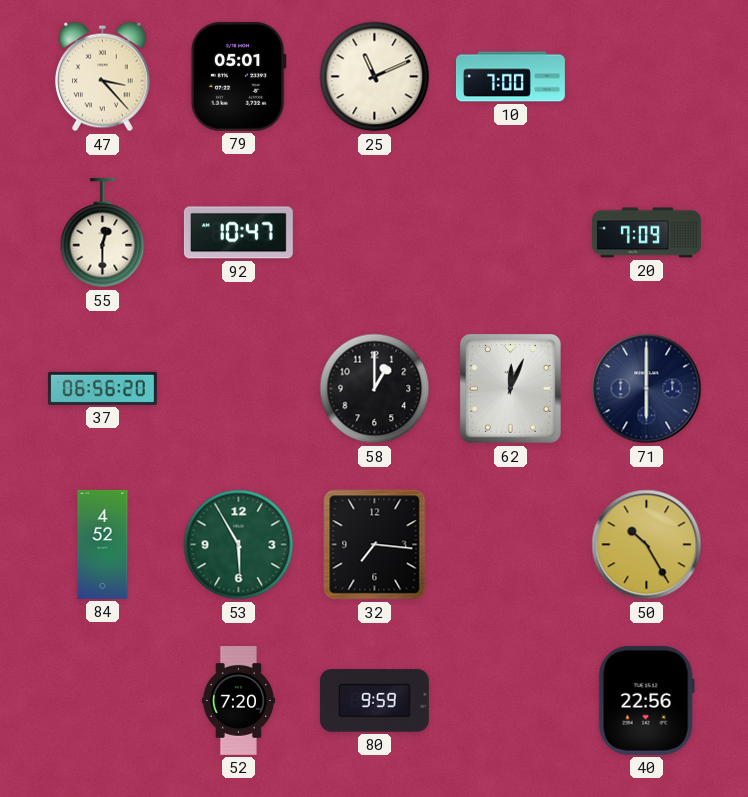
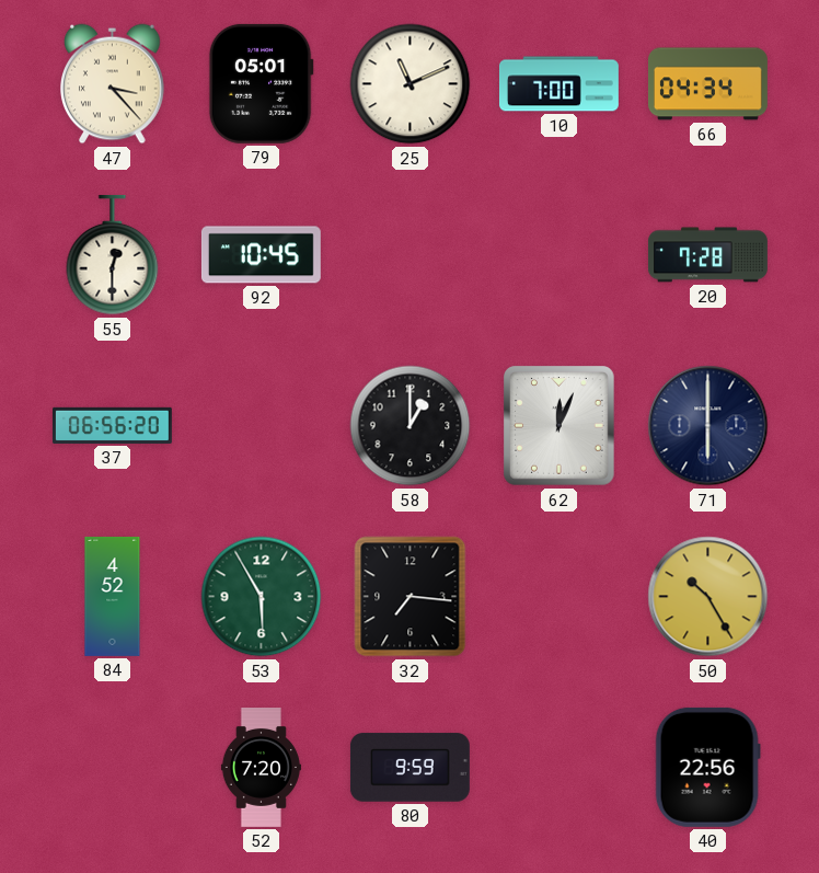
66: none -> 04:34
92: 10:47 -> 10:45
20: 7:09 -> 7:28
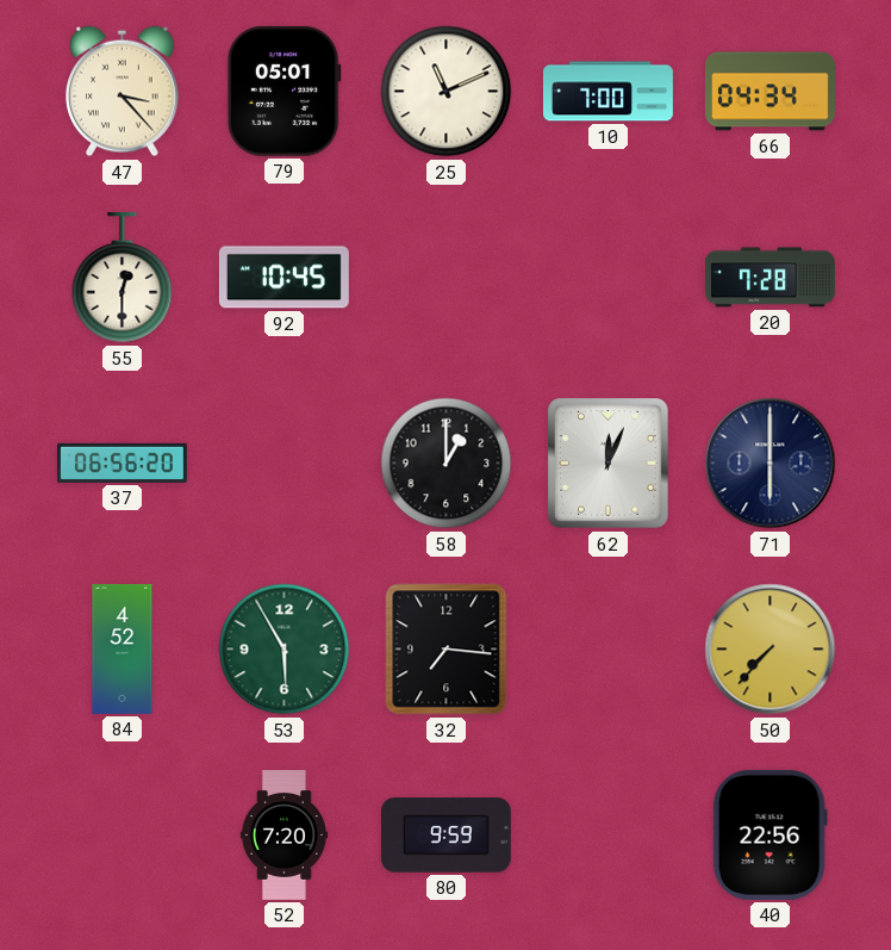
50: 10:25 -> 7:37
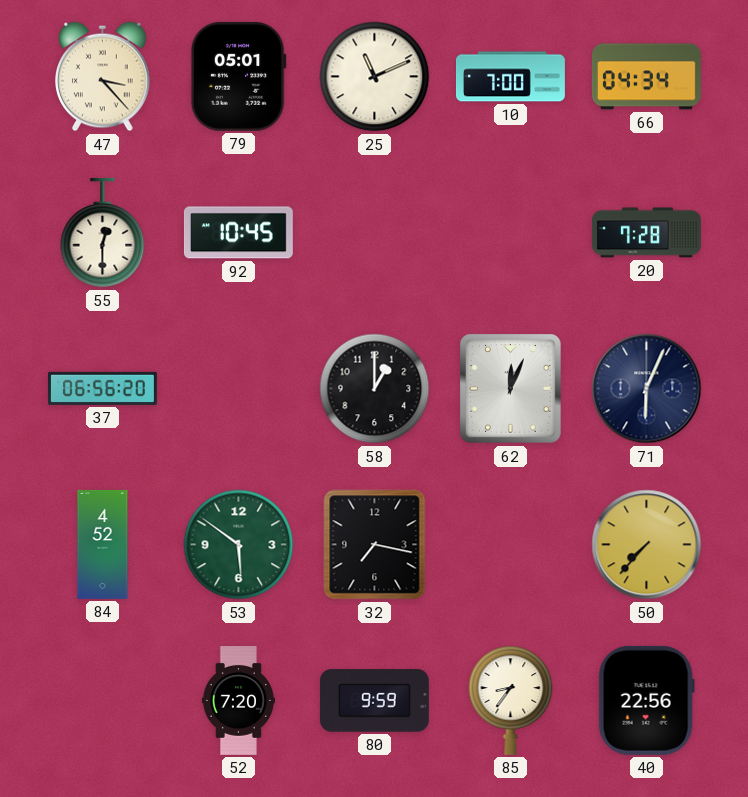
71: 6:00 -> 6:04
53: 5:55 -> 5:51
32: 7:16 -> 7:17
85: none -> 8:36
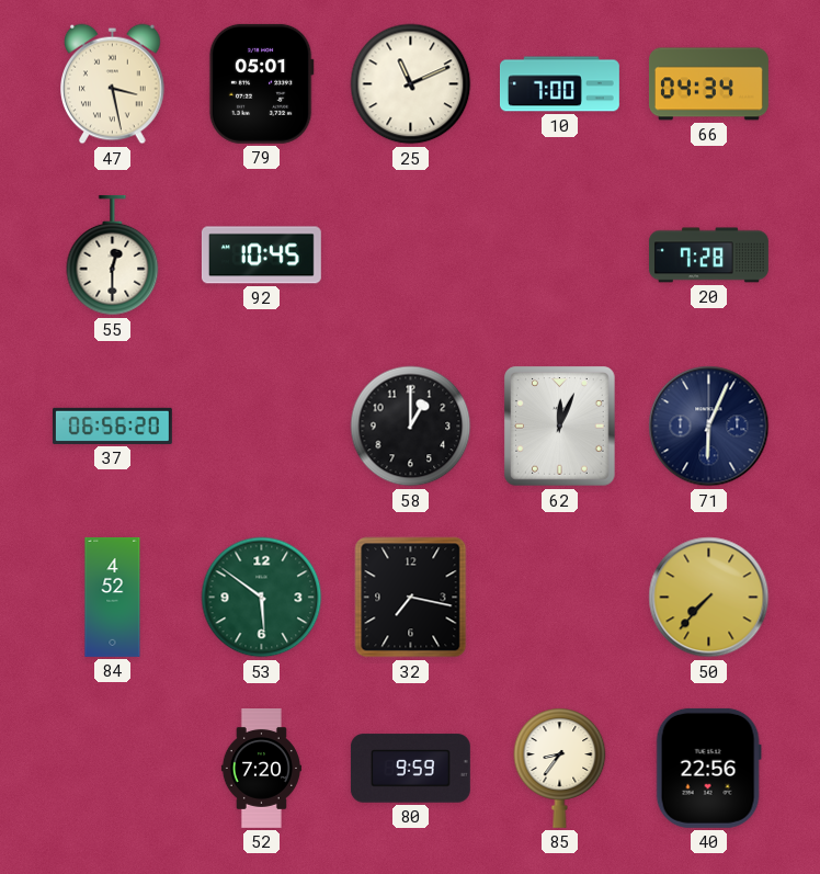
47: 3:23 -> 3:28
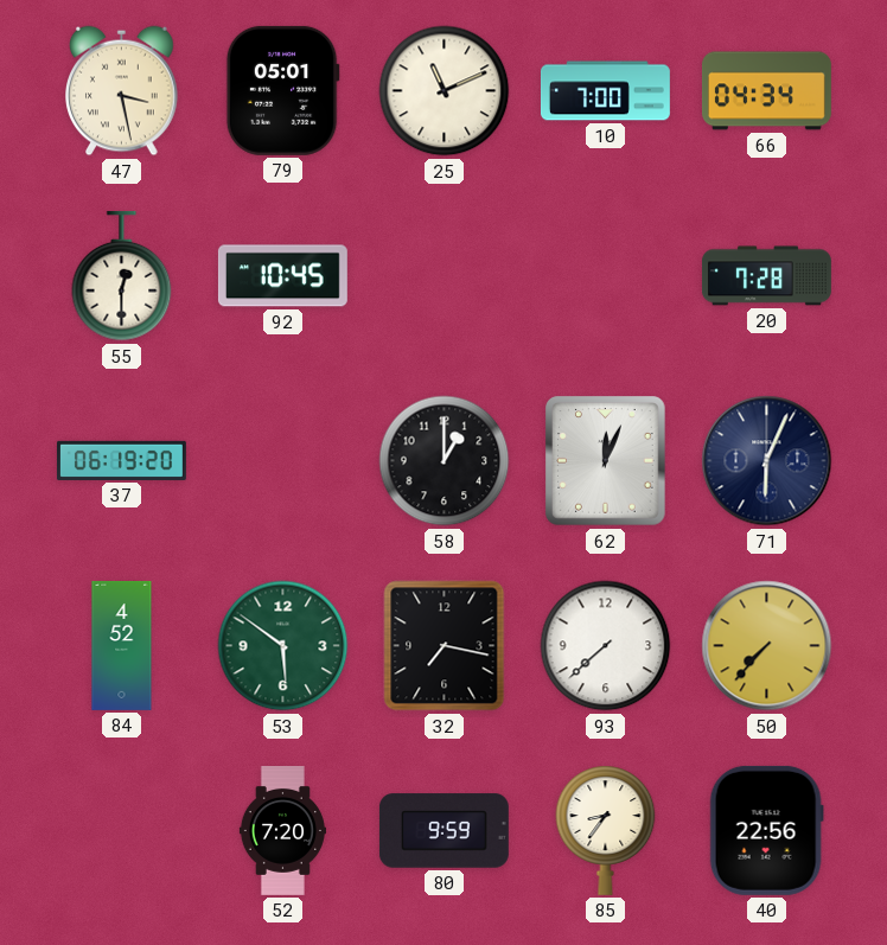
37: 06:56 -> 06:19
93: none -> 7:38
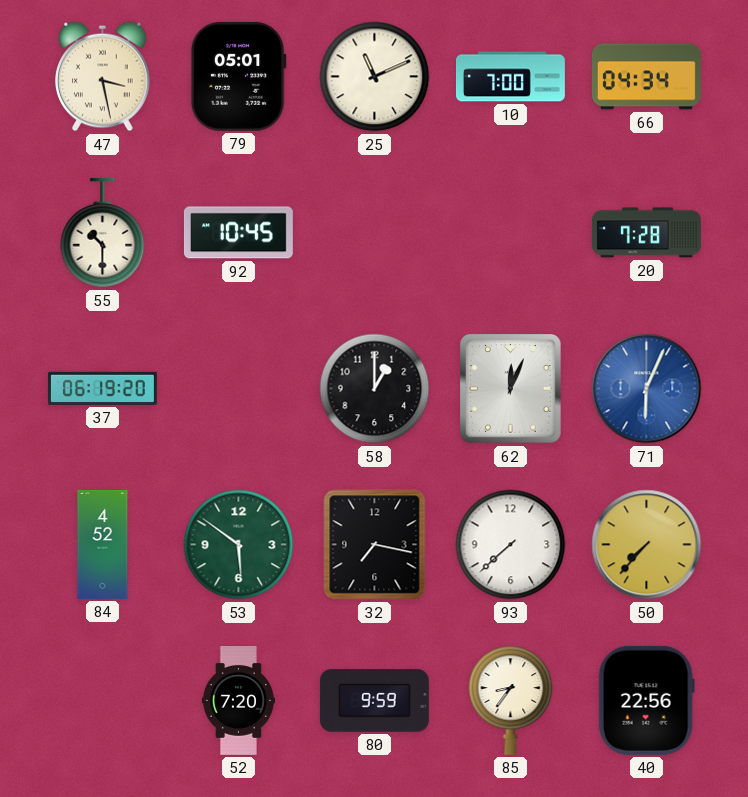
55: 12:30 -> 10:30
71 dial: navy -> blue
